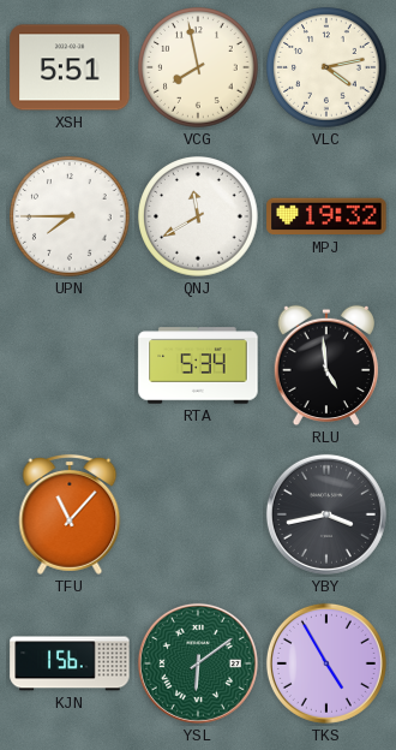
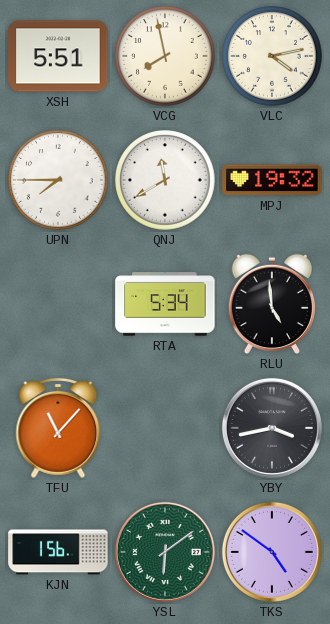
TKS: 4:55 -> 4:51
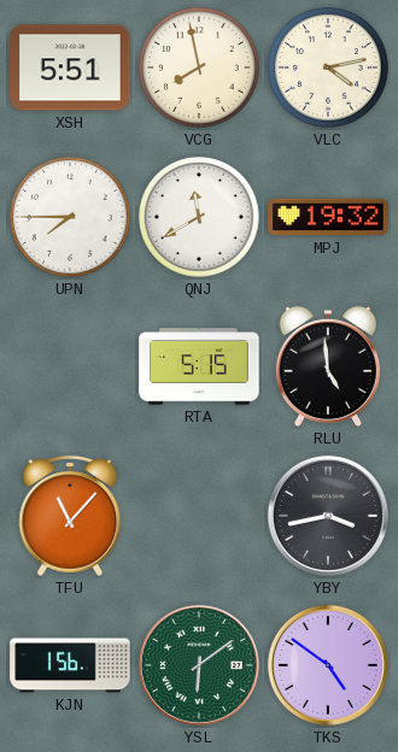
RTA: 5:34 -> 5:15
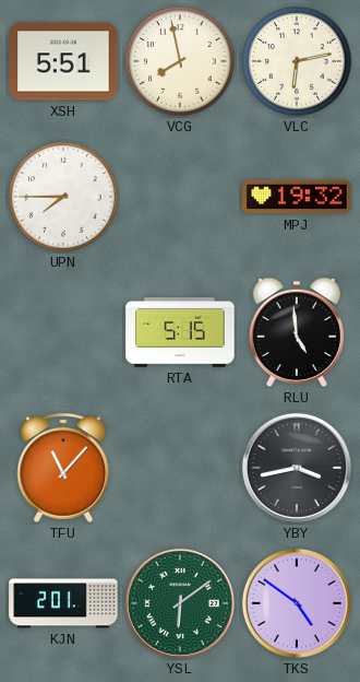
VLC: 4:13 -> 6:13
QNJ: 11:40 -> none
KJN: 1:56 -> 2:01
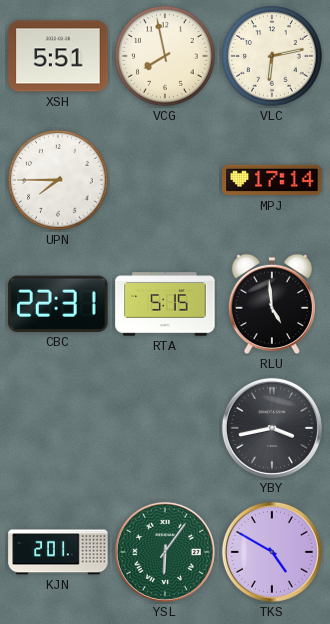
MPJ: 19:32 -> 17:14
CBC: none -> 22:31
TFU: 11:07 -> none
YSL: 6:09 -> 6:06
TKS: 4:51 -> 4:50
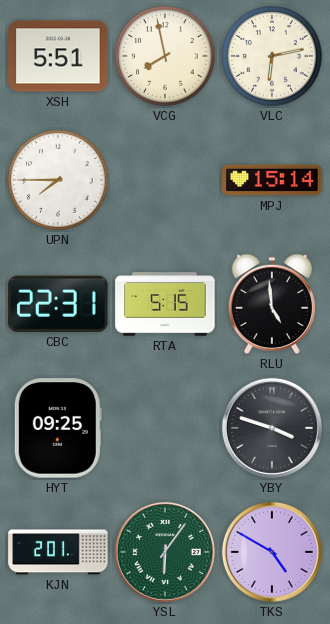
MPJ: 17:14 -> 15:14
HYT: none -> 09:25
YBY: 3:43 -> 3:48
